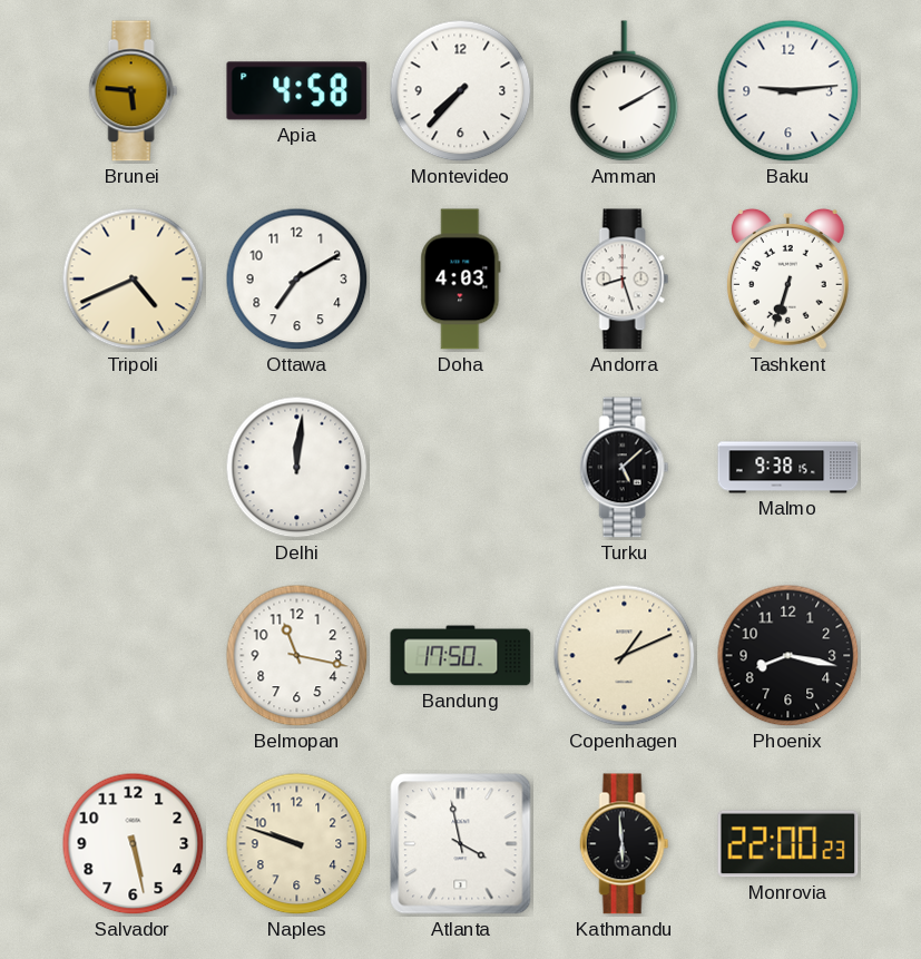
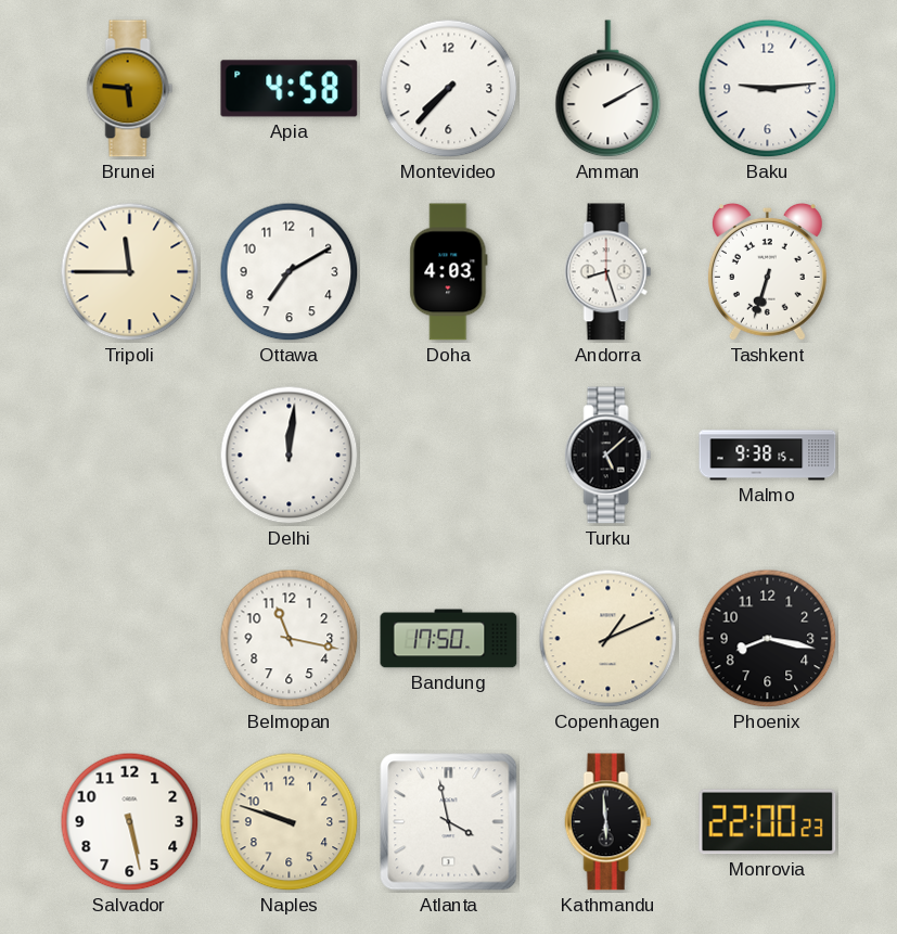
Tripoli: 4:41 -> 11:45
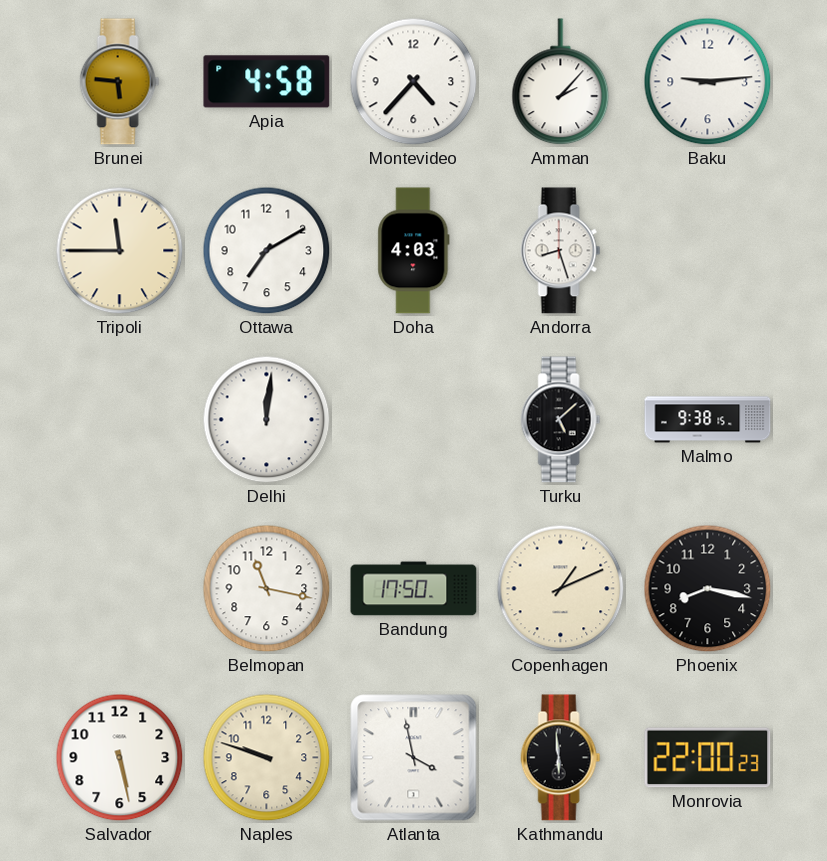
Montevideo: 7:37 -> 4:37
Amman: 2:10 -> 2:07
Tashkent: 6:33 -> none
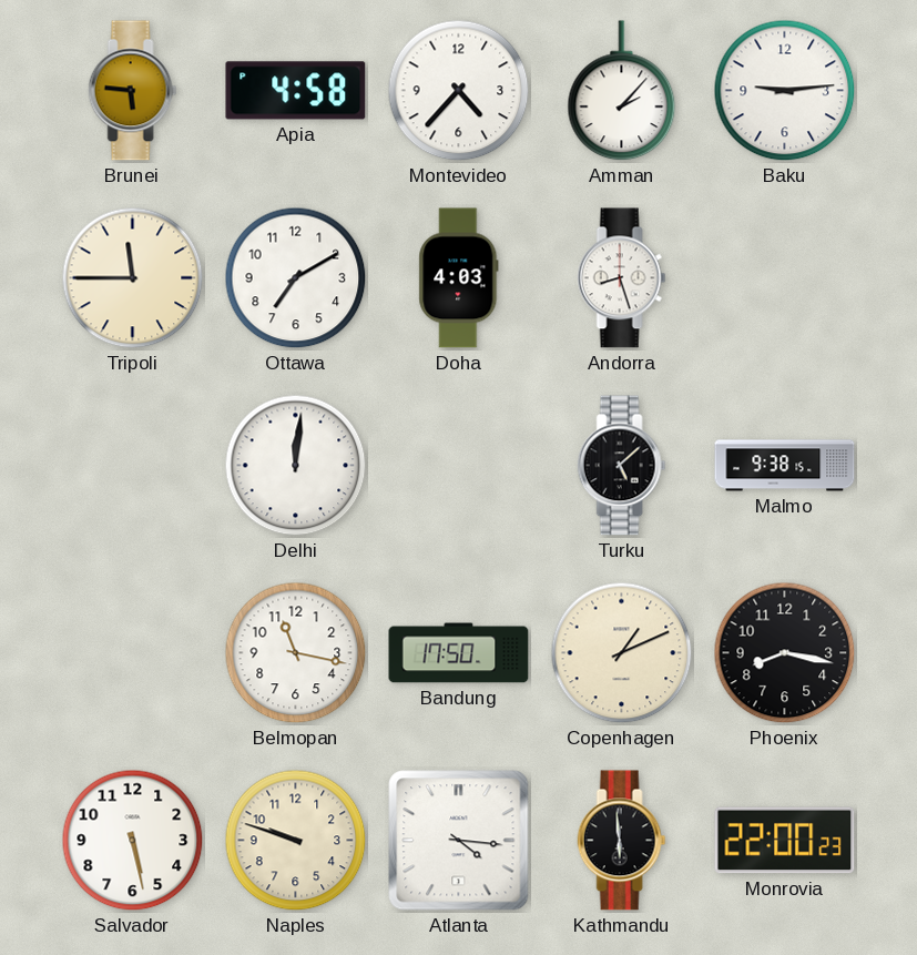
Atlanta: 3:58 -> 4:16
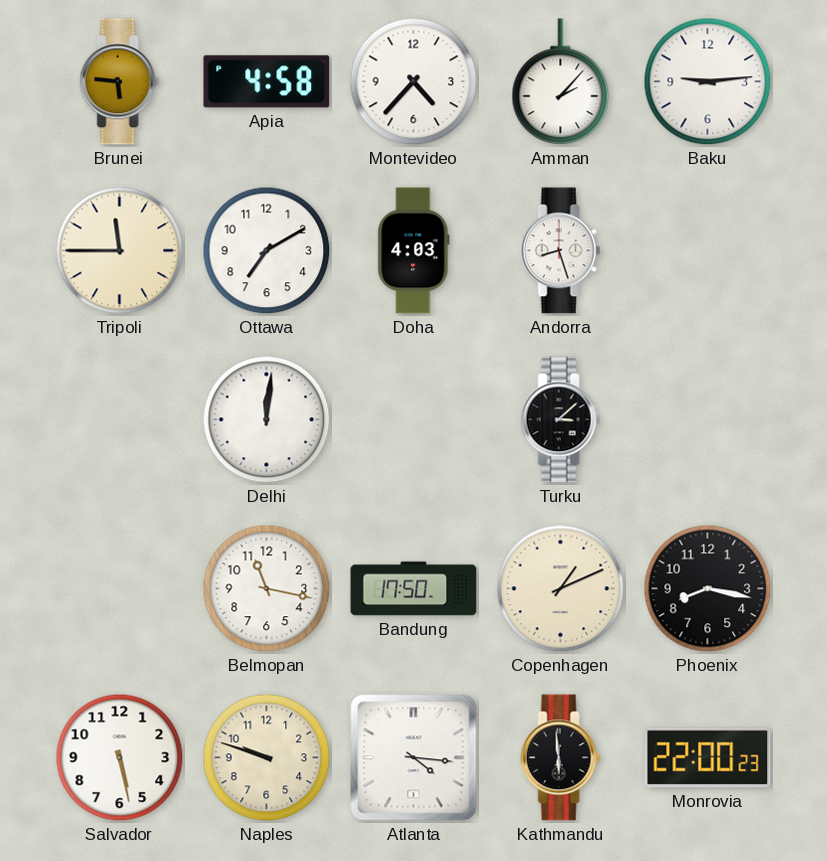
Turku: 5:08 -> 3:08
Malmo: 9:38 -> none
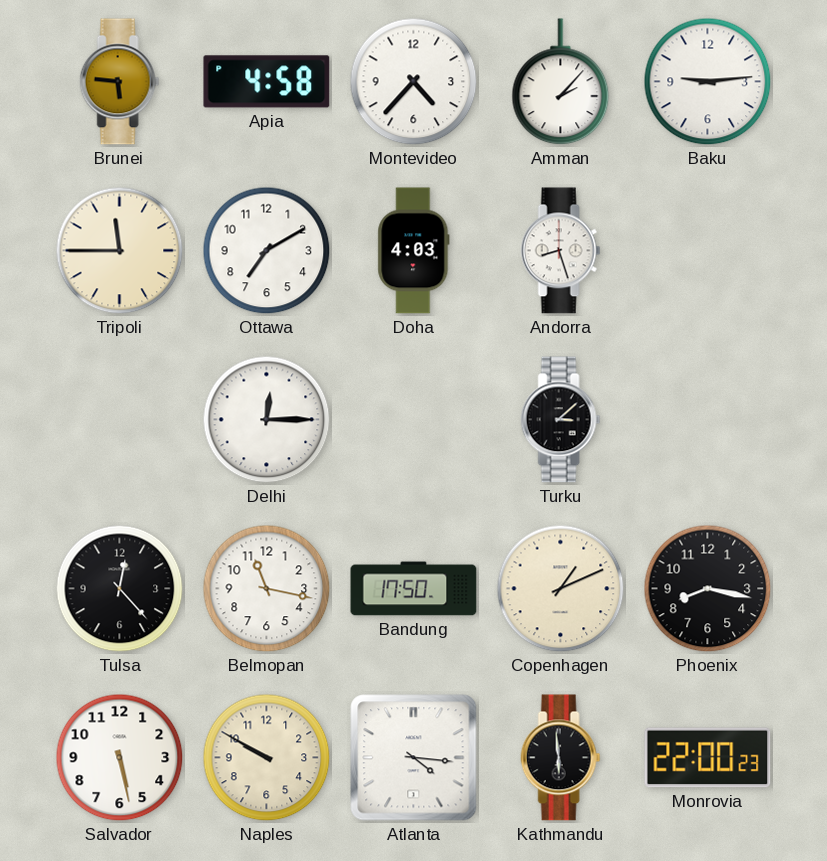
Delhi: 12:01 -> 12:15
Tulsa: none -> 12:23
Naples: 9:48 -> 9:50
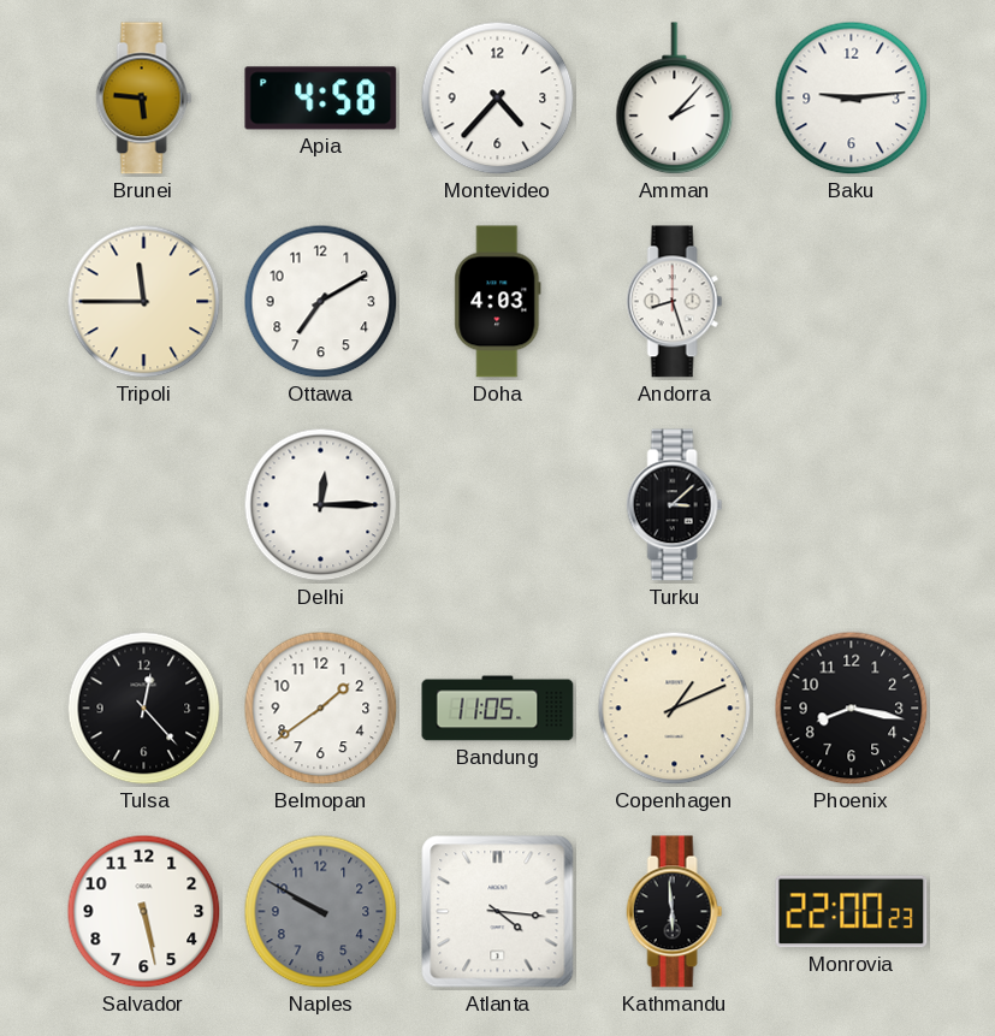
Belmopan: 11:17 -> 1:39
Bandung: 17:50 -> 11:05
Naples dial: cream -> grey
